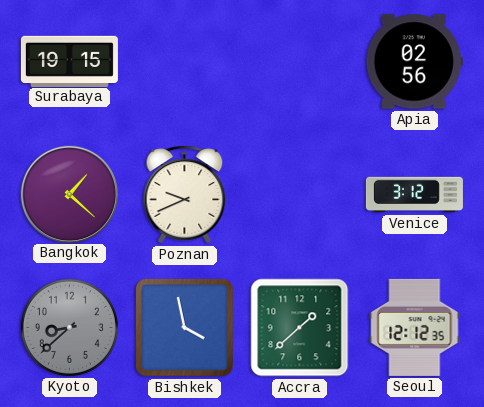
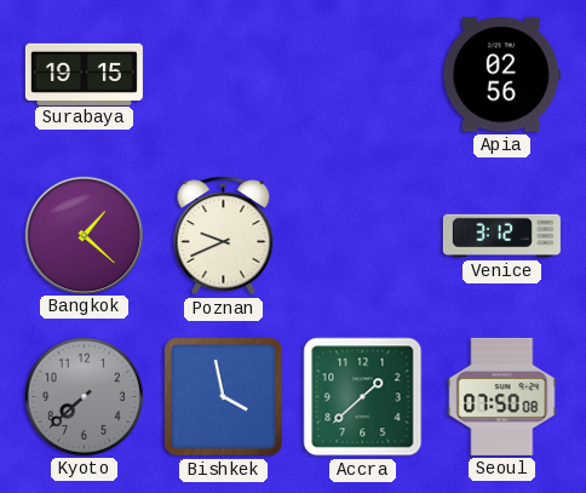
Kyoto: 8:38 -> 7:38
Seoul: 12:12 -> 07:50
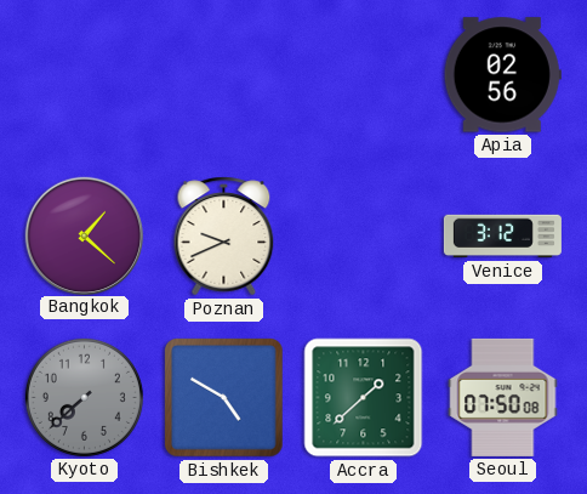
Surabaya: 19:15 -> none
Bishkek: 3:58 -> 4:50
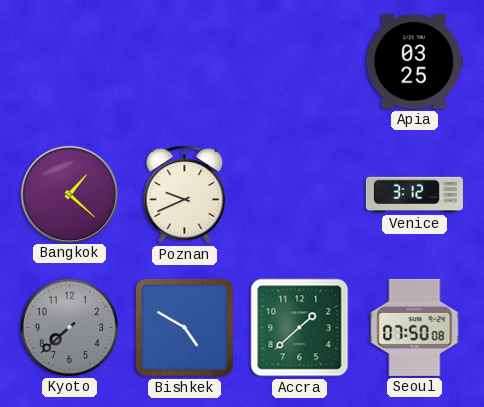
Apia: 02:56 -> 03:25
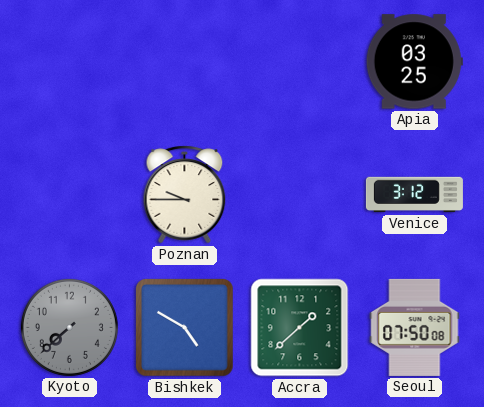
Bangkok: 1:22 -> none
Poznan: 9:41 -> 9:45
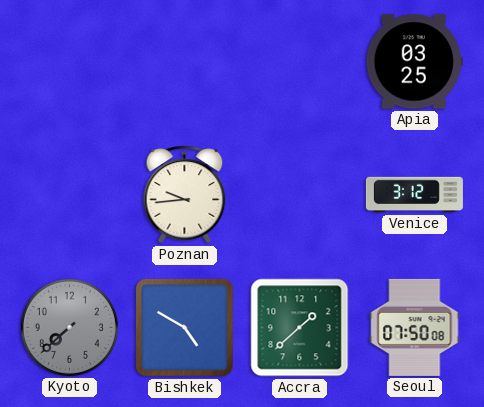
Poznan: 9:45 -> 9:44
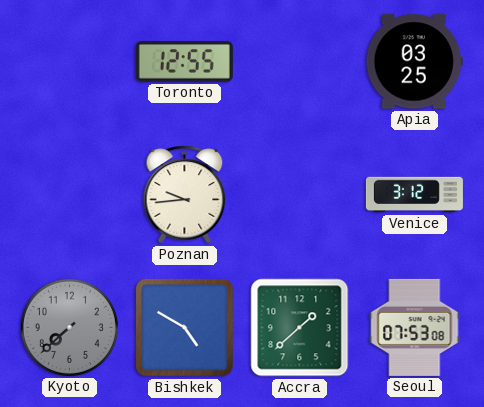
Toronto: none -> 12:55
Seoul: 07:50 -> 07:53
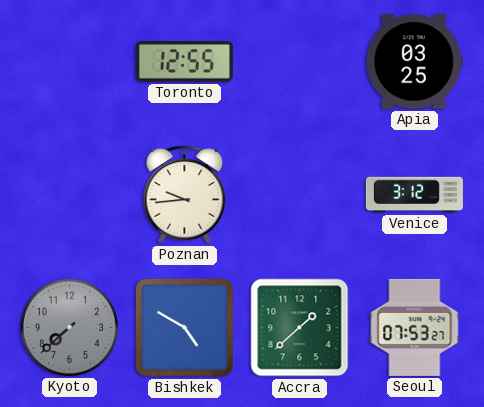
Seoul: 07:53:08 -> 07:53:27
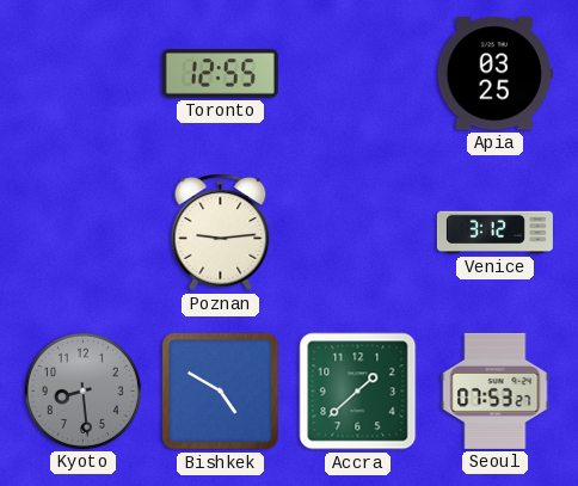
Poznan: 9:44 -> 9:14
Kyoto: 7:38 -> 8:29
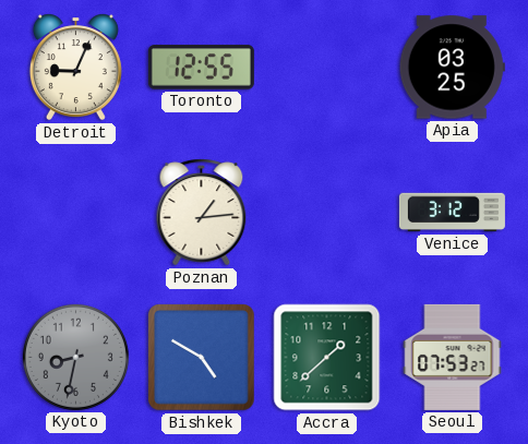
Detroit: none -> 9:04
Poznan: 9:14 -> 1:14
Kyoto: 8:29 -> 8:32
